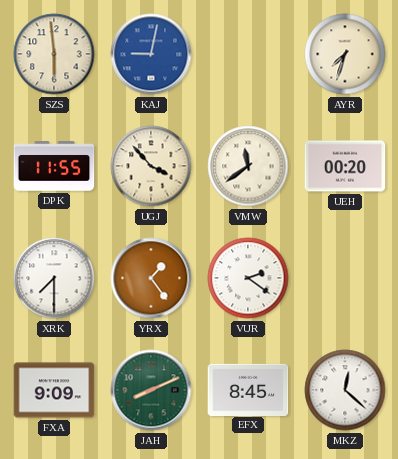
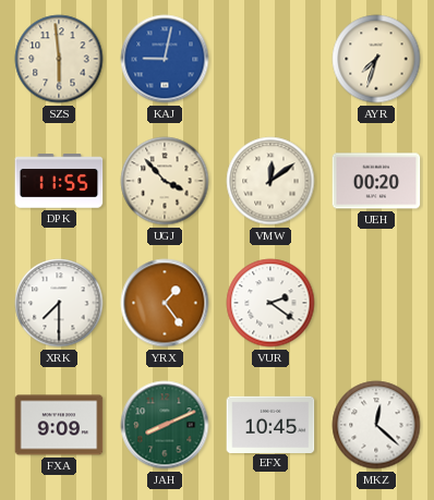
VMW: 11:39 -> 12:09
EFX: 8:45 -> 10:45
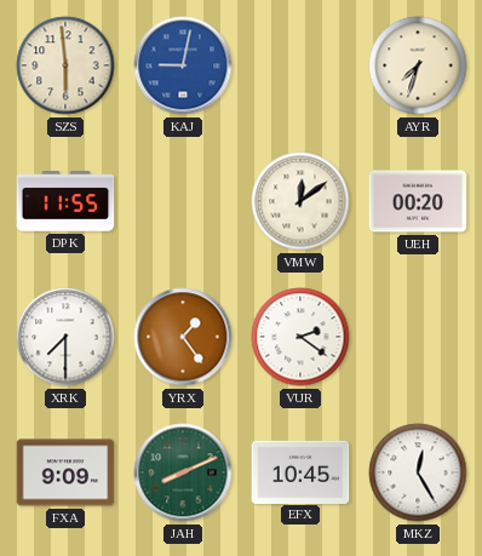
UGJ: 3:53 -> none
MKZ: 12:22 -> 12:25
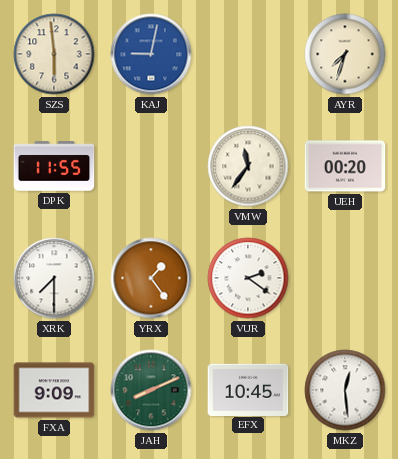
VMW: 12:09 -> 11:36
MKZ: 12:25 -> 12:29
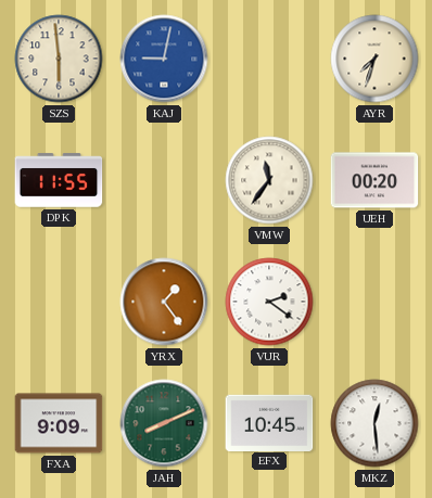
XRK: 7:30 -> none
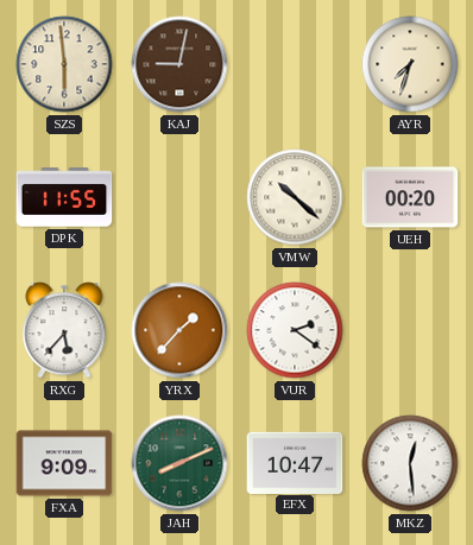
KAJ dial: blue -> brown
VMW: 11:36 -> 10:22
RXG: none -> 5:37
YRX: 1:24 -> 1:37
EFX: 10:45 -> 10:47
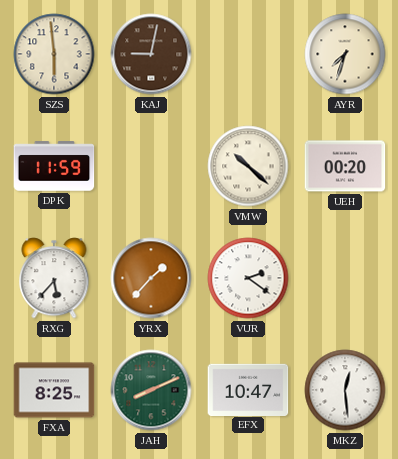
DPK: 11:55 -> 11:59
FXA: 9:09 -> 8:25
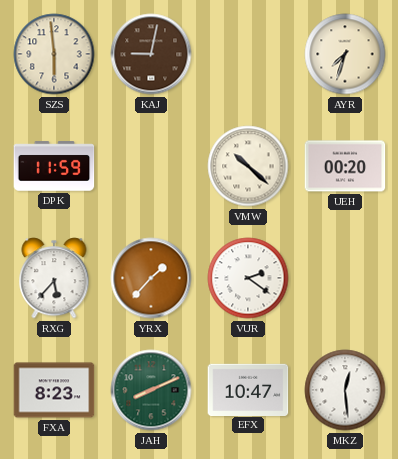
FXA: 8:25 -> 8:23
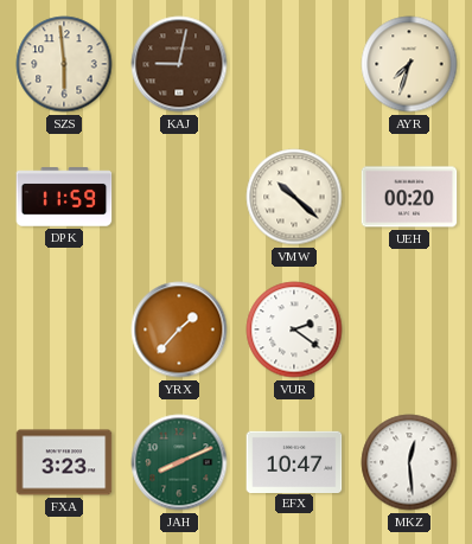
RXG: 5:37 -> none
FXA: 8:23 -> 3:23
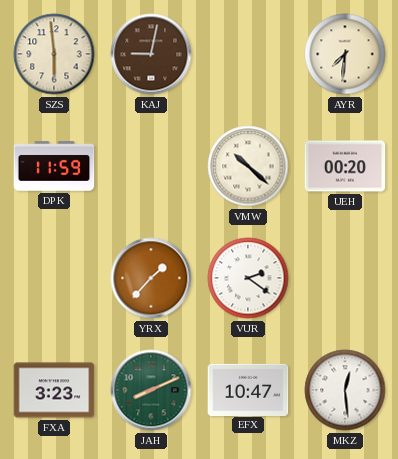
AYR: 7:33 -> 7:31
